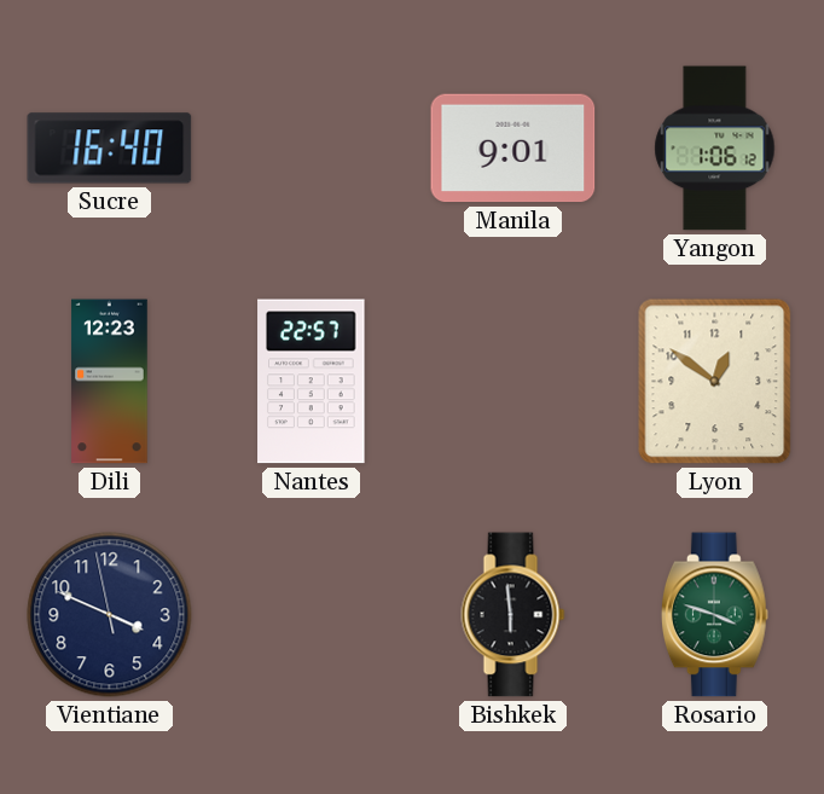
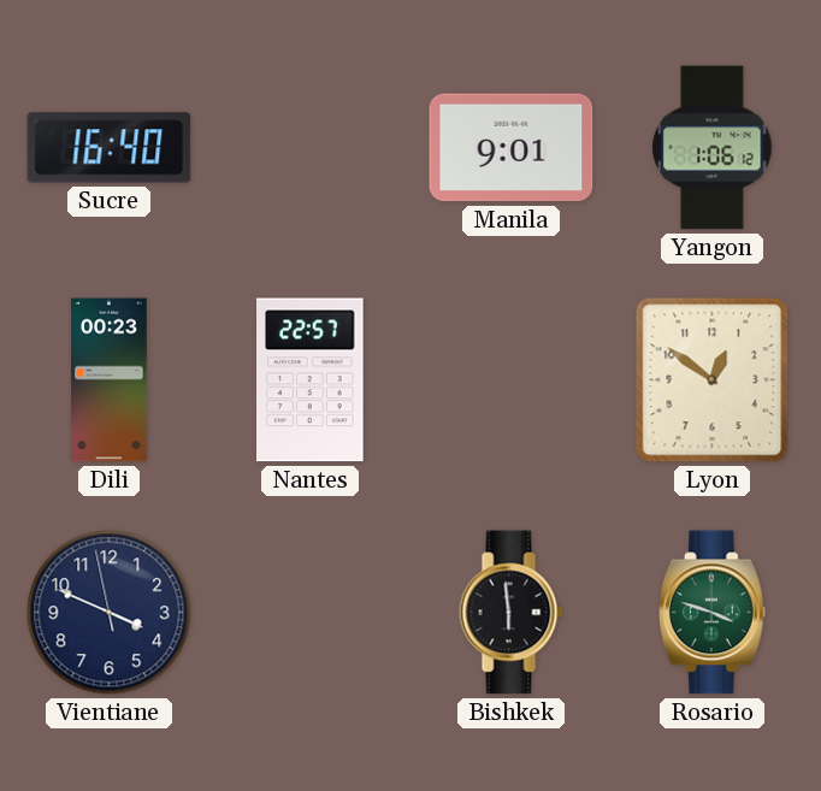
Dili: 12:23 -> 00:23
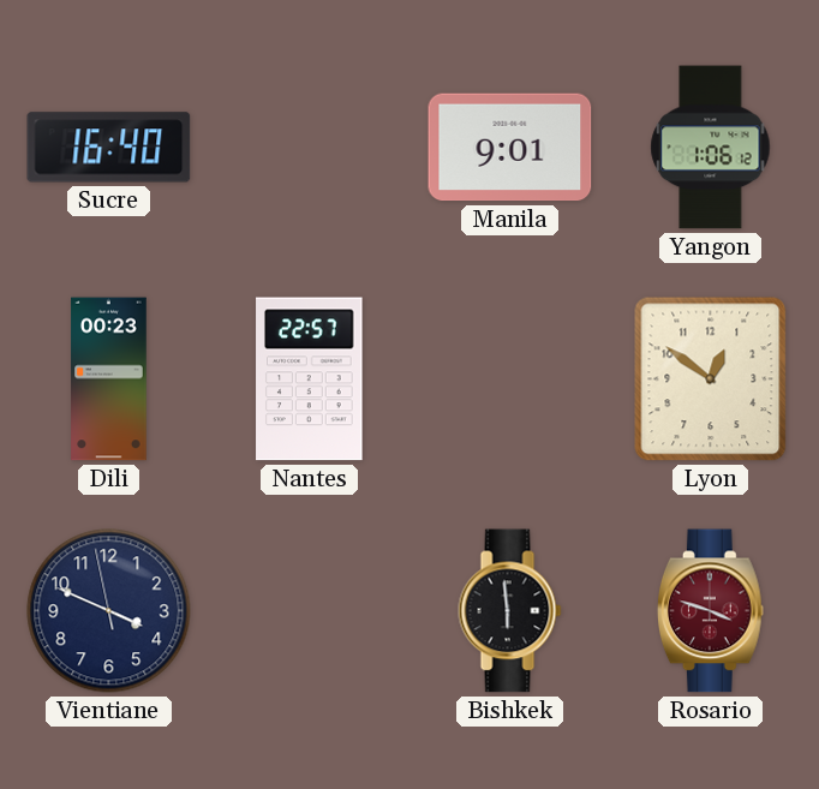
Rosario dial: green -> burgundy
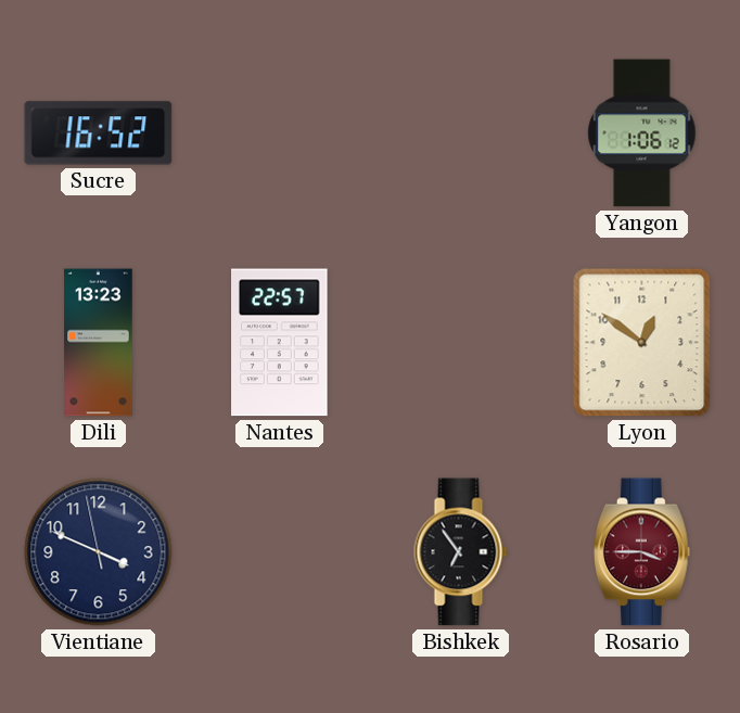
Sucre: 16:40 -> 16:52
Manila: 9:01 -> none
Dili: 00:23 -> 13:23
Bishkek: 5:59 -> 6:54
Rosario: 3:48 -> 3:45
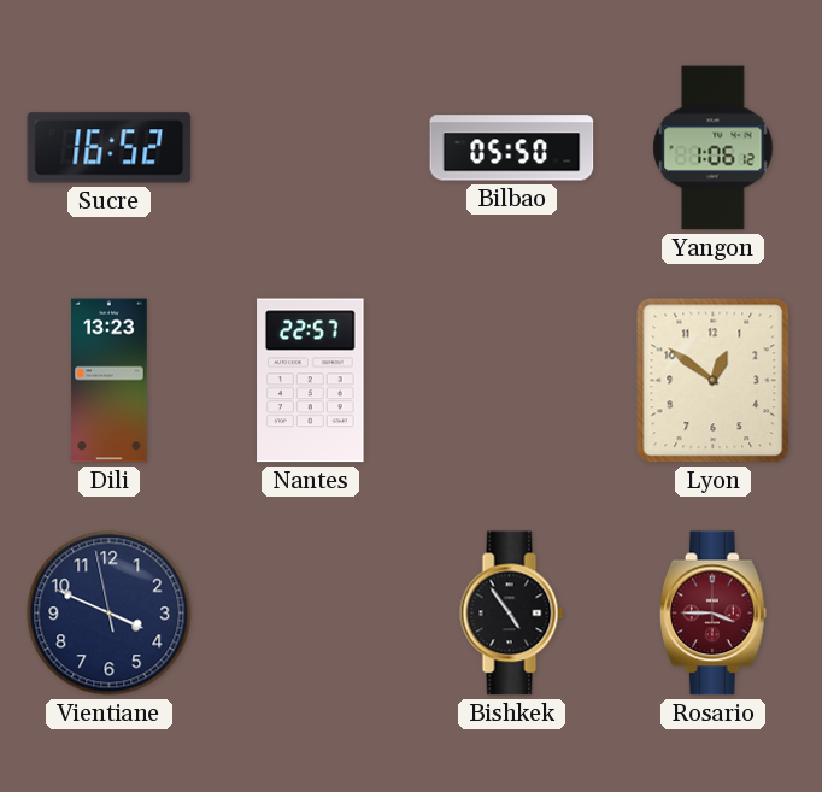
Bilbao: none -> 05:50
Bishkek: 6:54 -> 4:54
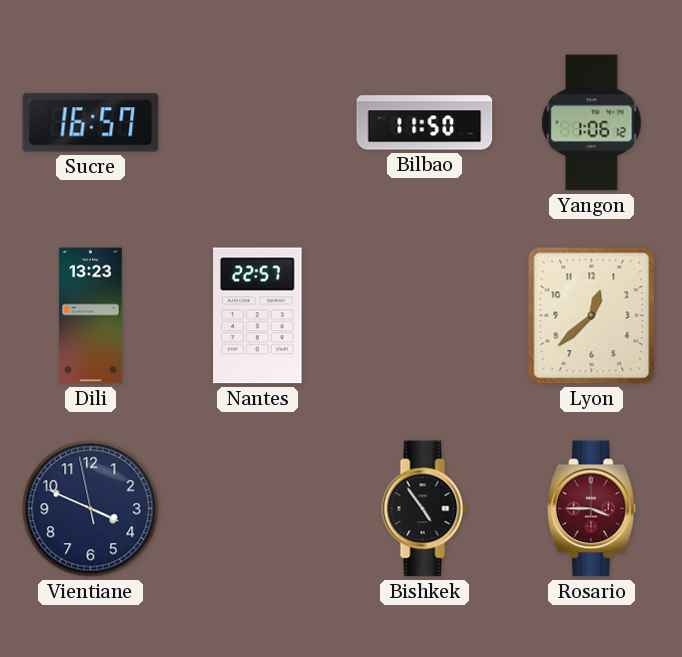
Sucre: 16:52 -> 16:57
Bilbao: 05:50 -> 11:50
Lyon: 12:51 -> 12:38
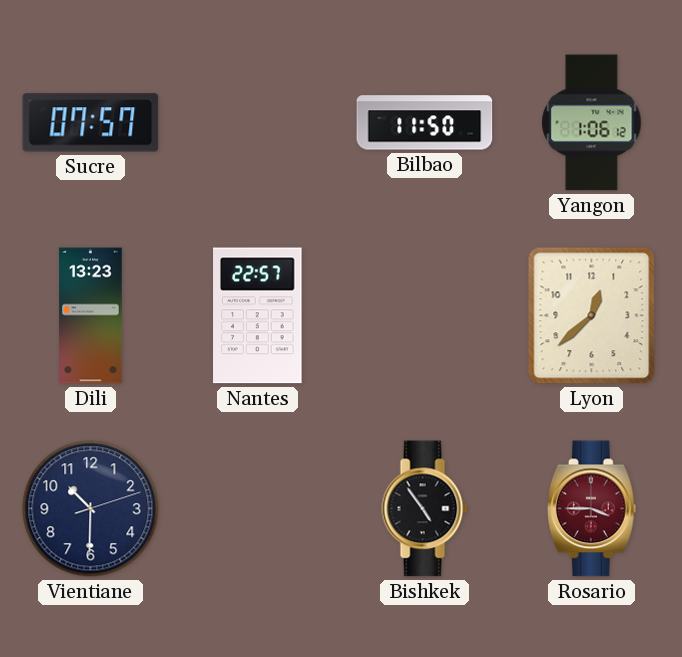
Sucre: 16:57 -> 07:57
Vientiane: 3:48 -> 10:30
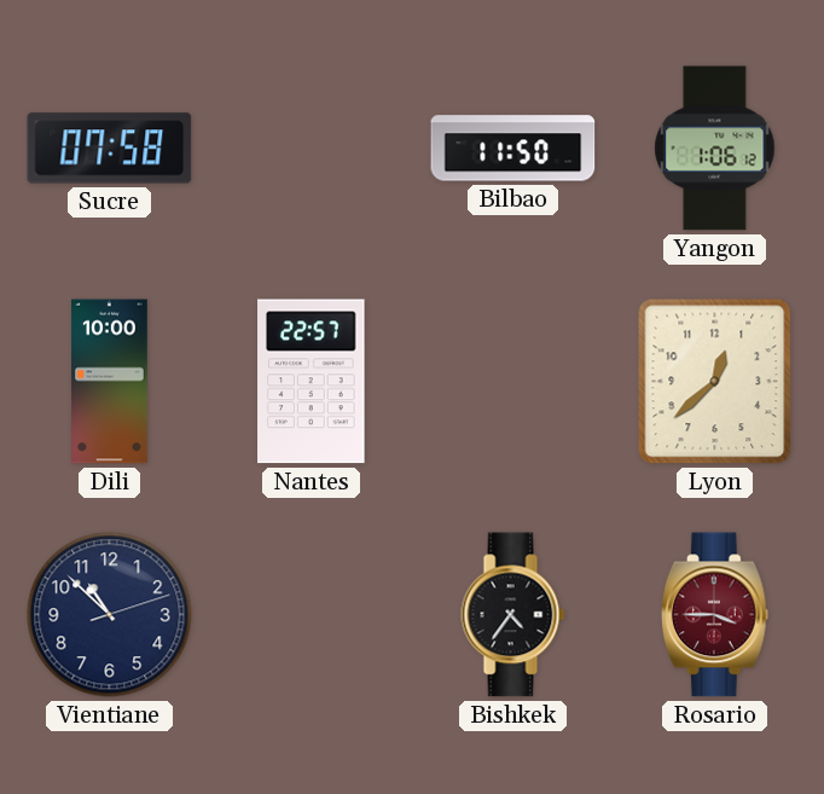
Sucre: 07:57 -> 07:58
Dili: 13:23 -> 10:00
Vientiane: 10:30 -> 10:52
Bishkek: 4:54 -> 4:36
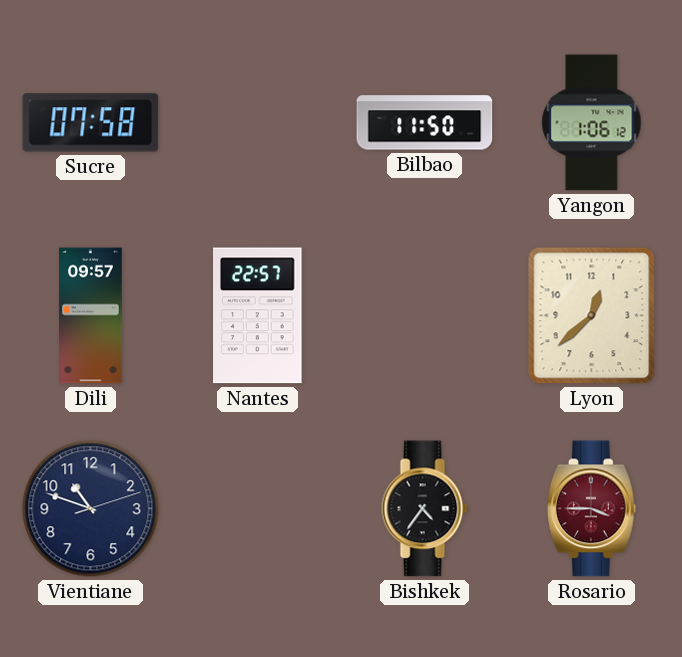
Dili: 10:00 -> 09:57
Vientiane: 10:52 -> 10:48
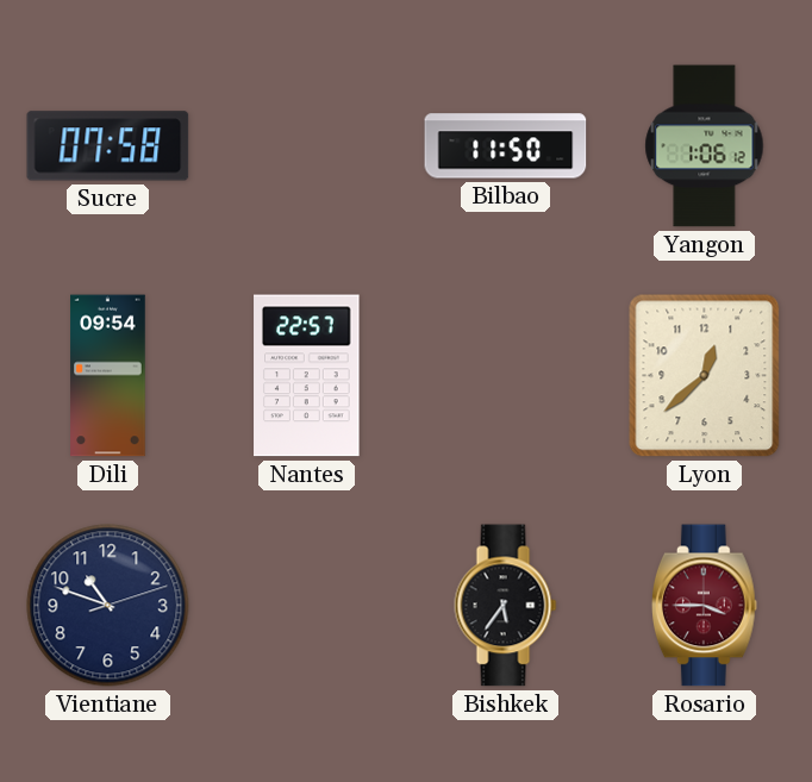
Dili: 09:57 -> 09:54
Bishkek: 4:36 -> 5:36
